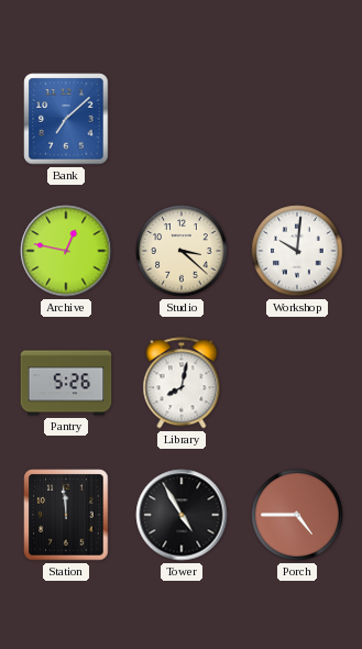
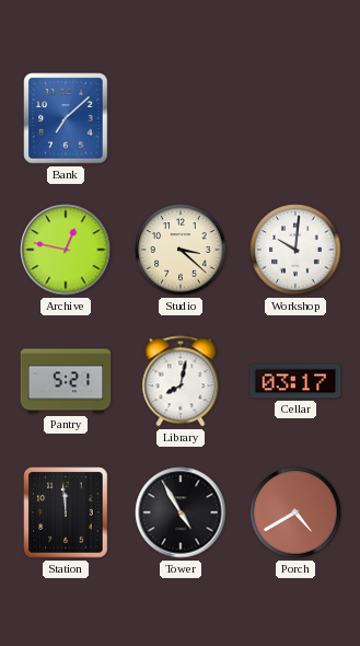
Pantry: 5:26 -> 5:21
Cellar: none -> 03:17
Porch: 4:45 -> 4:40
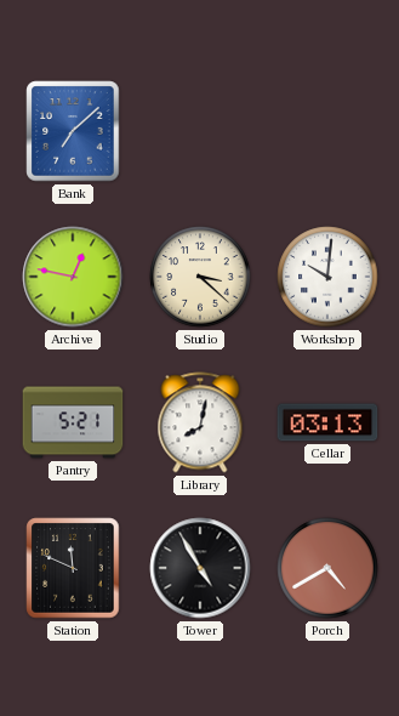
Cellar: 03:17 -> 03:13
Station: 11:59 -> 11:49
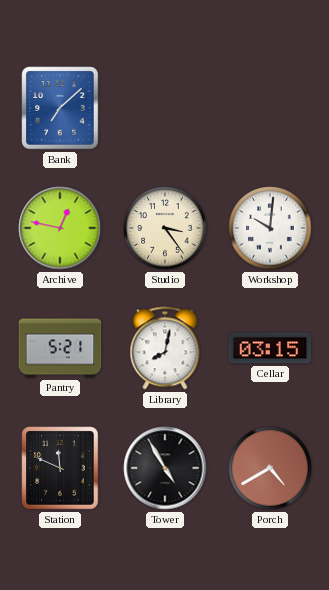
Studio: 3:22 -> 3:24
Cellar: 03:13 -> 03:15
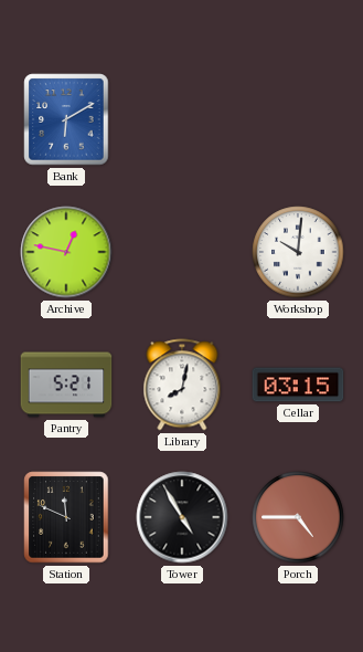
Bank: 7:08 -> 6:10
Studio: 3:24 -> none
Porch: 4:40 -> 4:45
